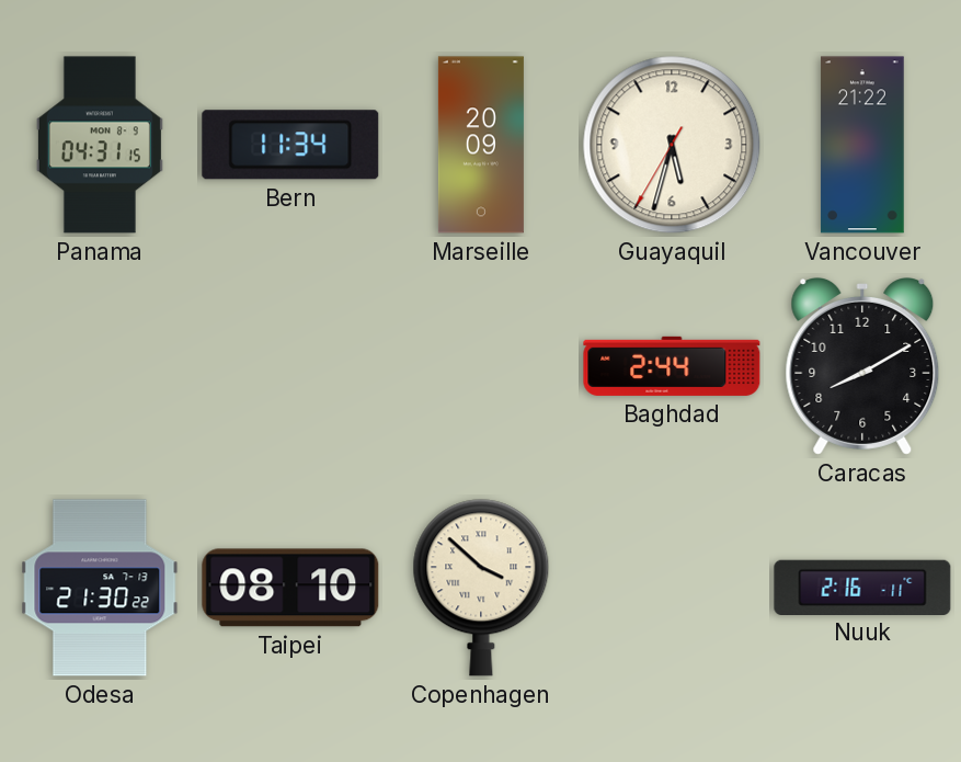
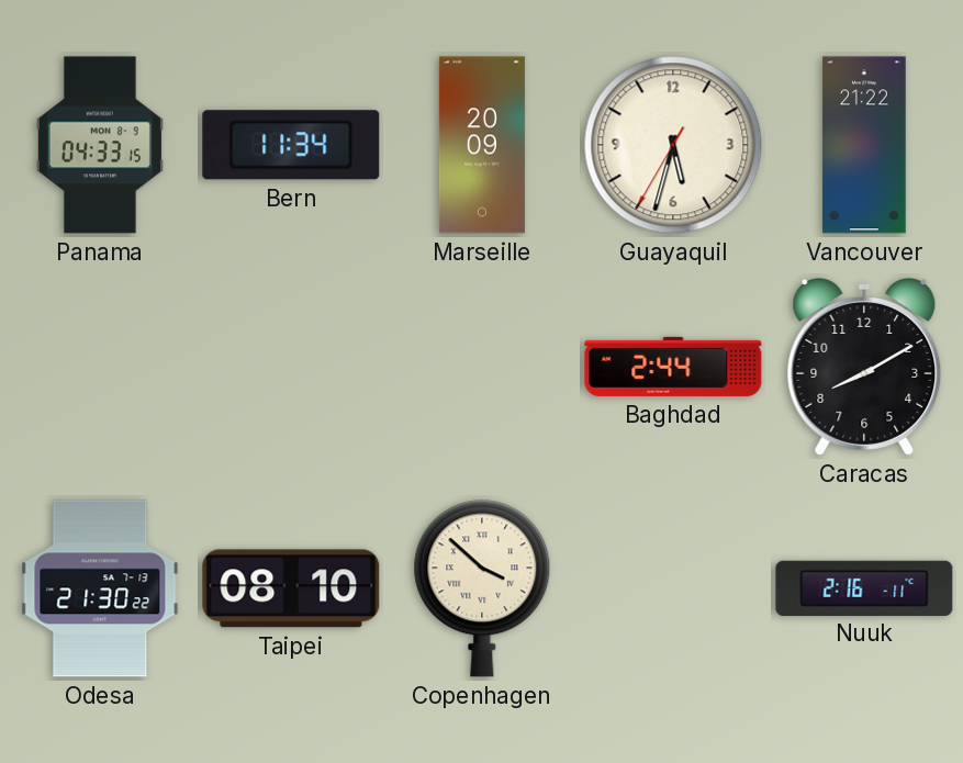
Panama: 04:31 -> 04:33
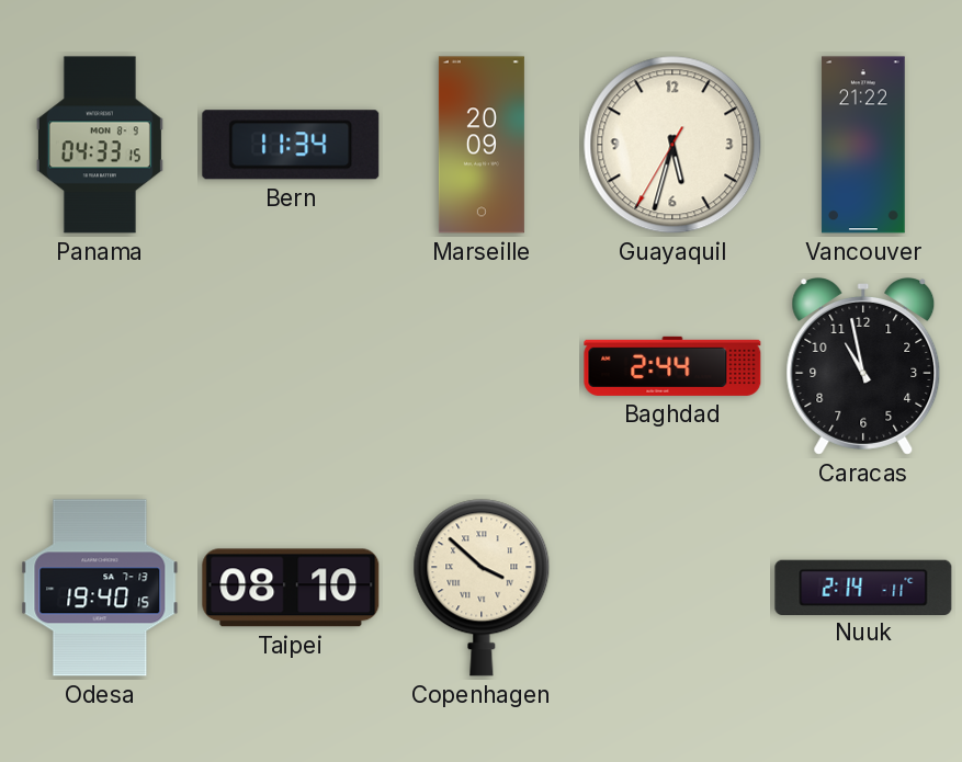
Caracas: 8:10 -> 10:58
Odesa: 21:30 -> 19:40
Nuuk: 2:16 -> 2:14
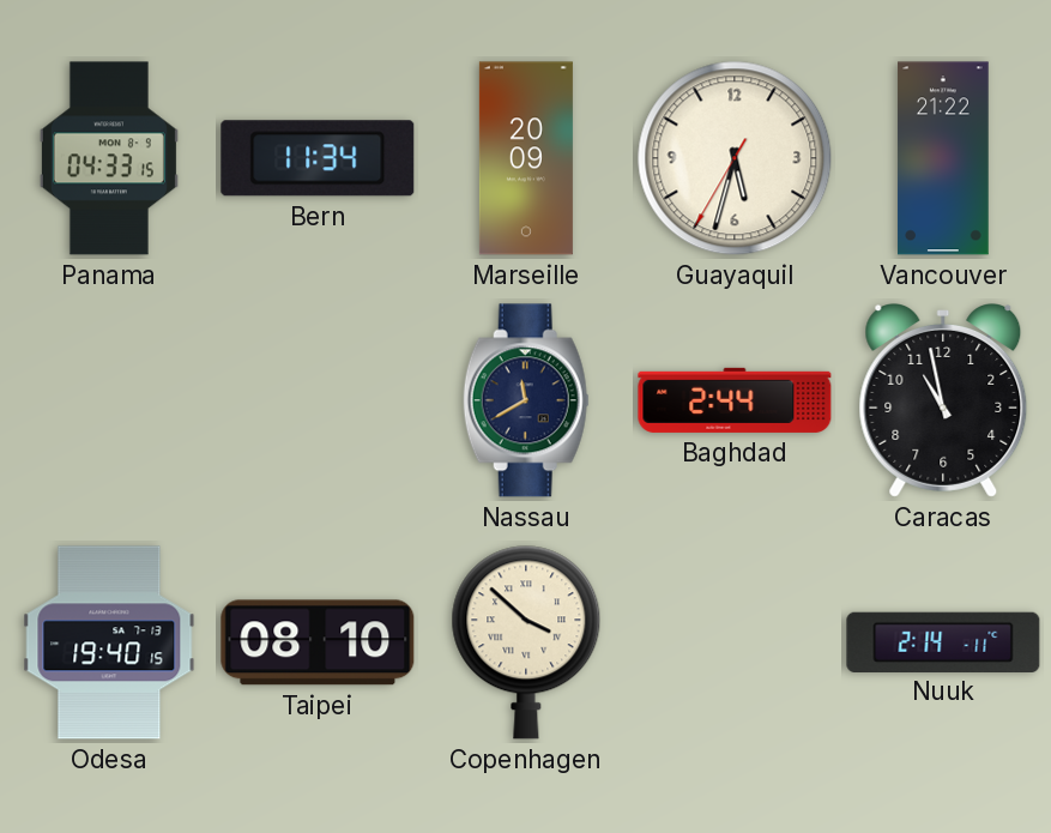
Nassau: none -> 11:40
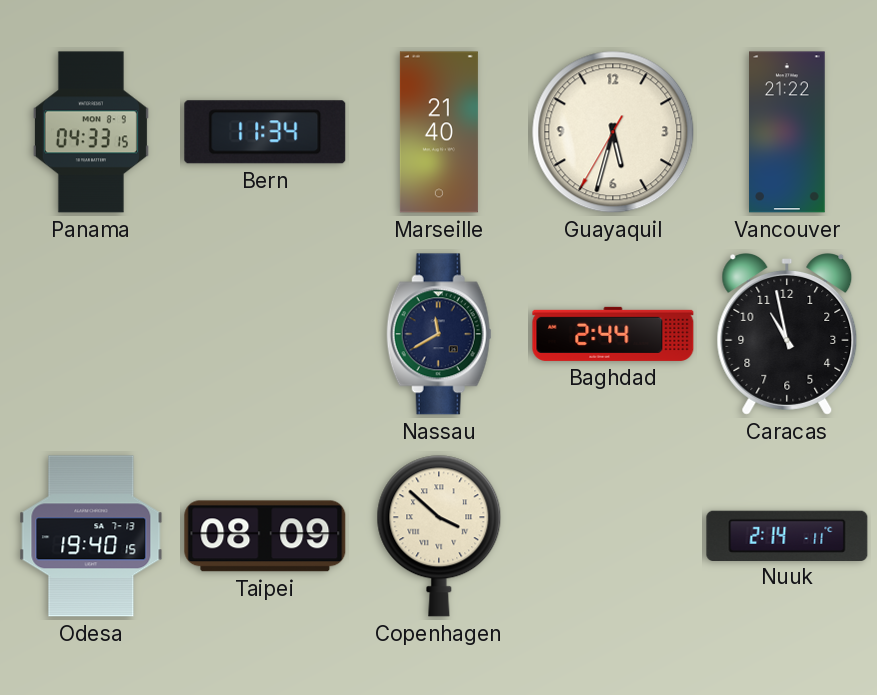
Marseille: 20:09 -> 21:40
Taipei: 08:10 -> 08:09
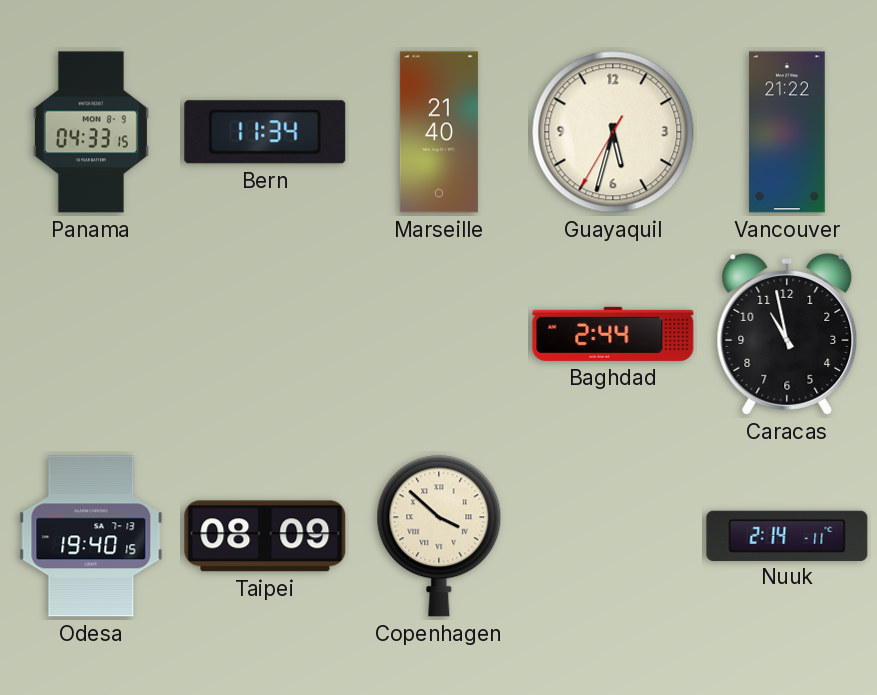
Nassau: 11:40 -> none
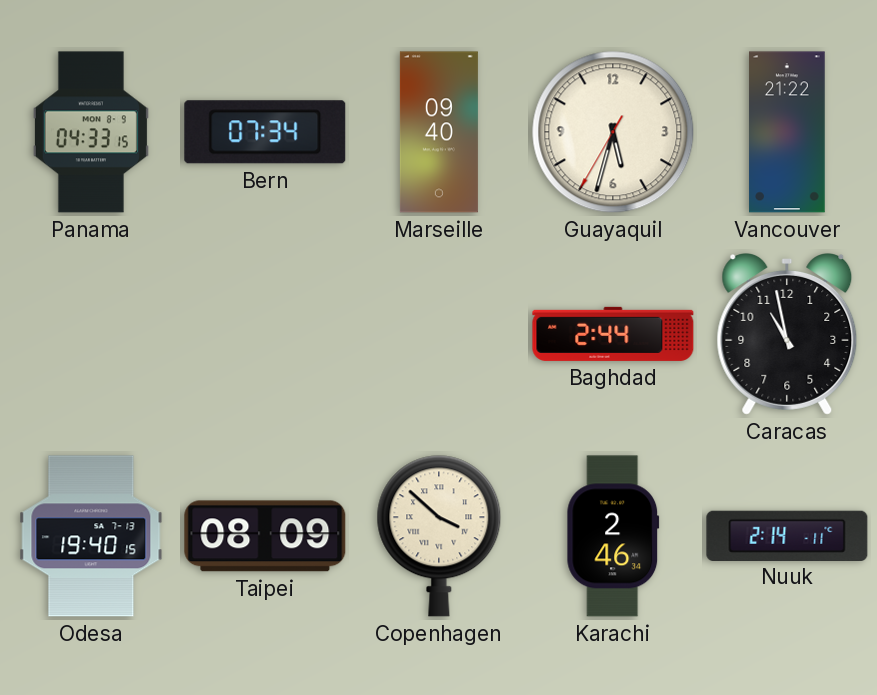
Bern: 11:34 -> 07:34
Marseille: 21:40 -> 09:40
Karachi: none -> 2:46
